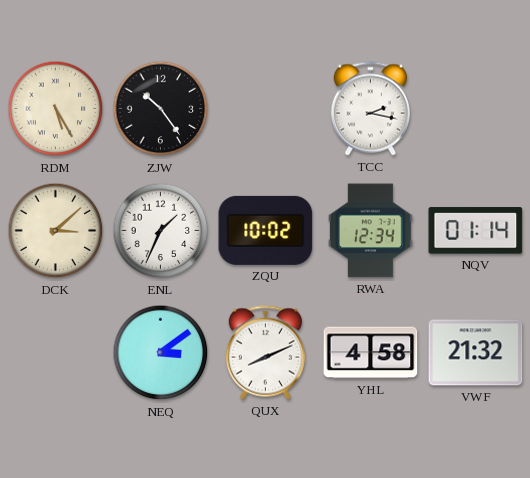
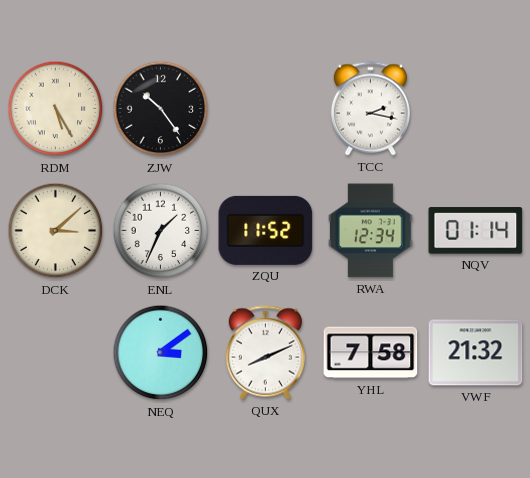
ZQU: 10:02 -> 11:52
YHL: 4:58 -> 7:58
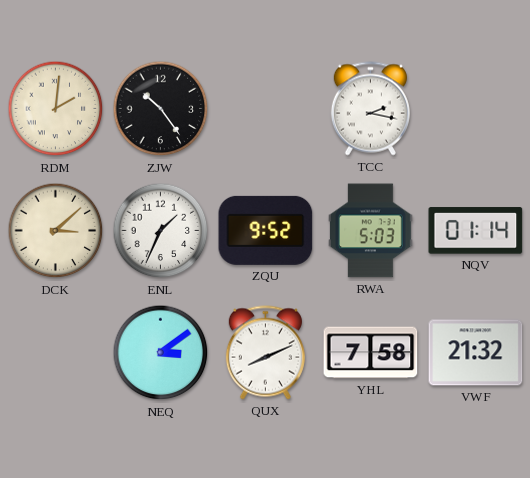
RDM: 5:25 -> 2:01
ZQU: 11:52 -> 9:52
RWA: 12:34 -> 5:03
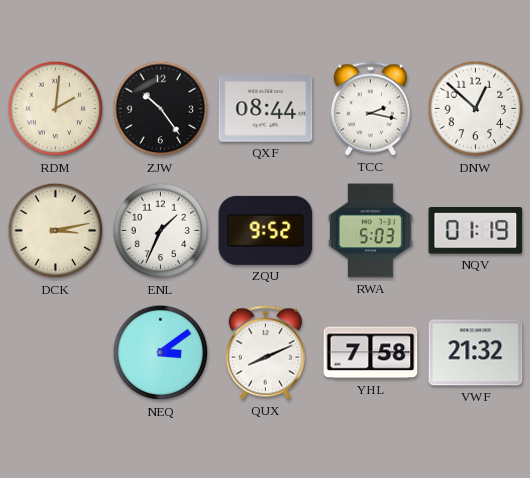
QXF: none -> 08:44
DNW: none -> 12:52
DCK: 3:08 -> 3:13
NQV: 01:14 -> 01:19
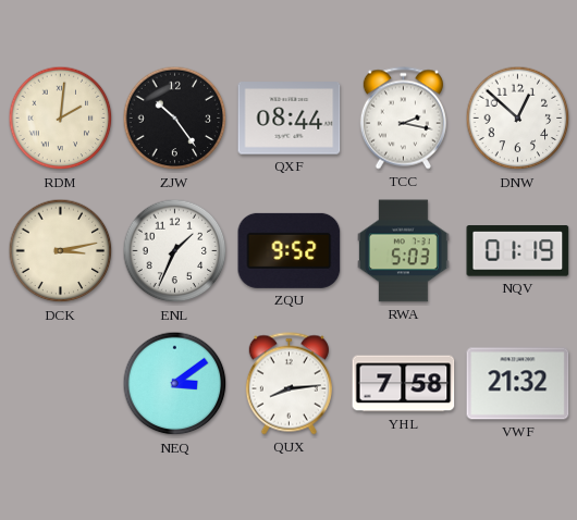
QUX: 8:11 -> 8:14
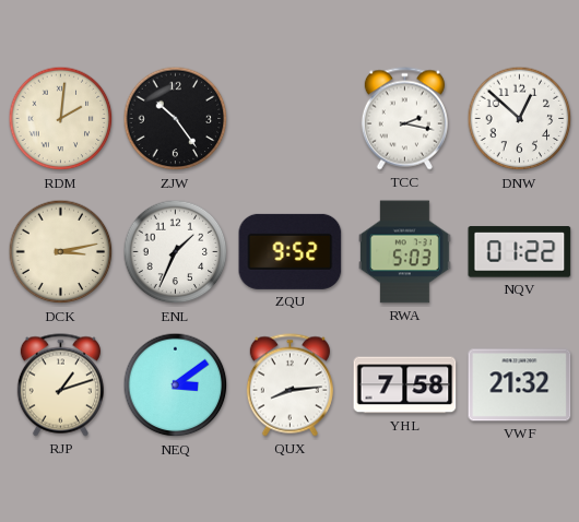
QXF: 08:44 -> none
NQV: 01:19 -> 01:22
RJP: none -> 1:12
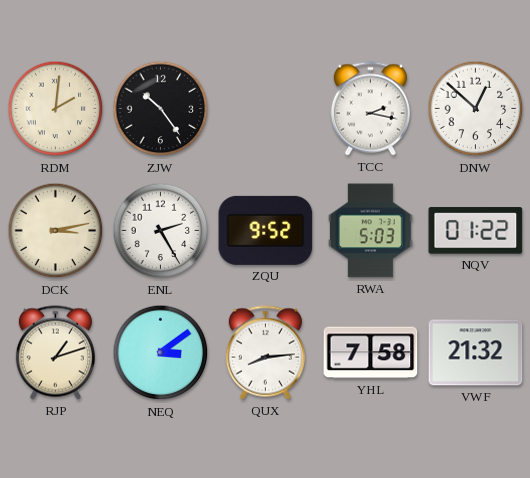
ENL: 1:34 -> 2:25
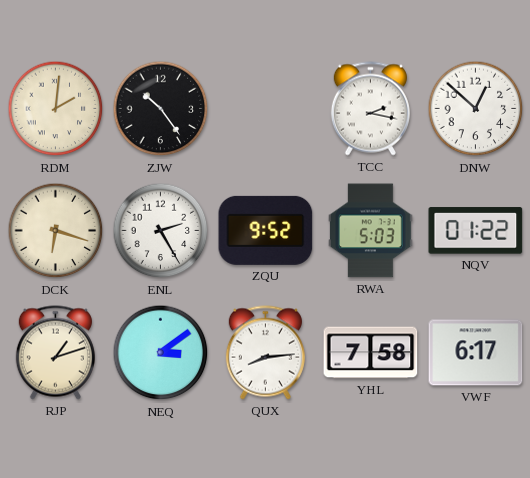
DCK: 3:13 -> 6:18
VWF: 21:32 -> 6:17
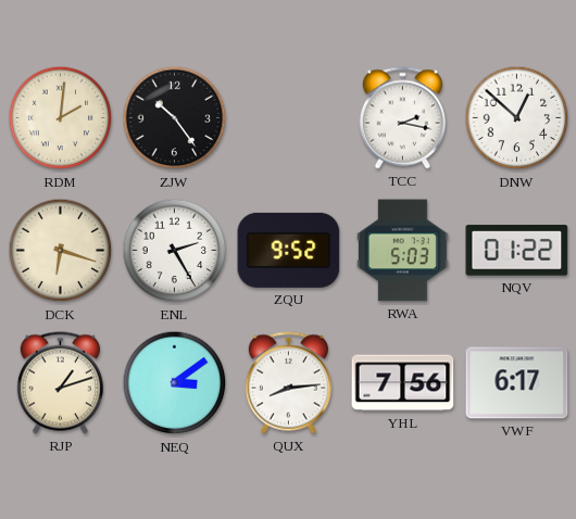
YHL: 7:58 -> 7:56
